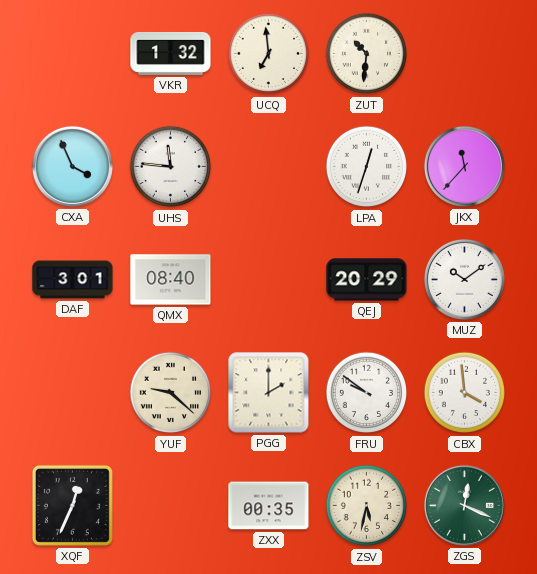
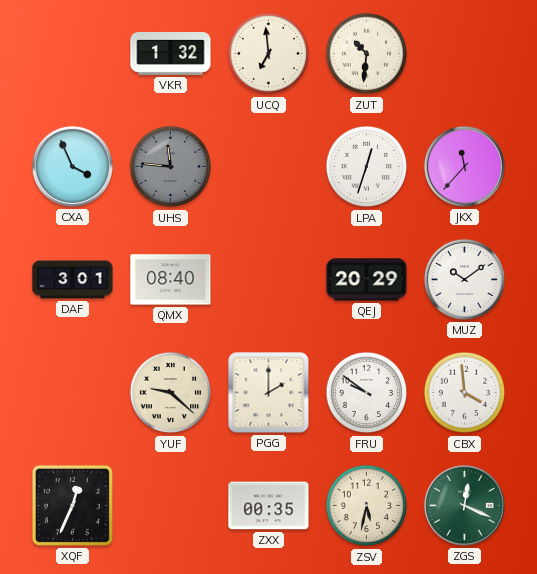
UHS dial: white -> grey
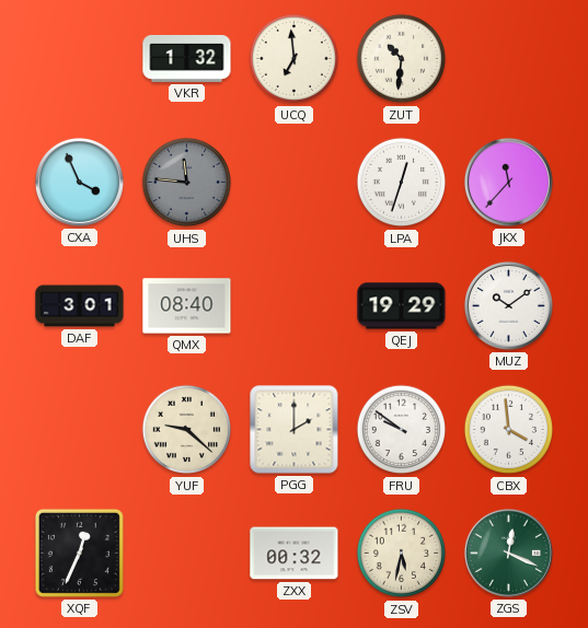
QEJ: 20:29 -> 19:29
ZXX: 00:35 -> 00:32
